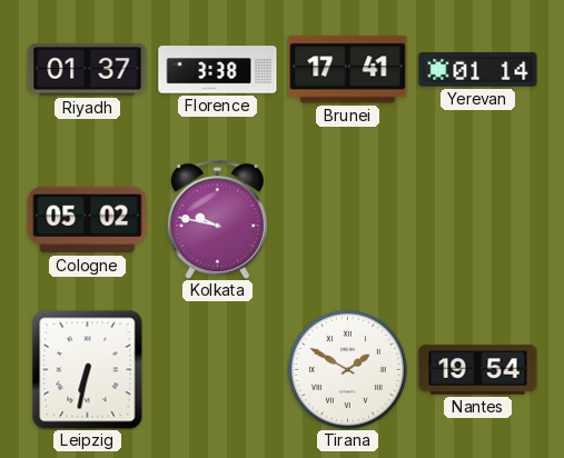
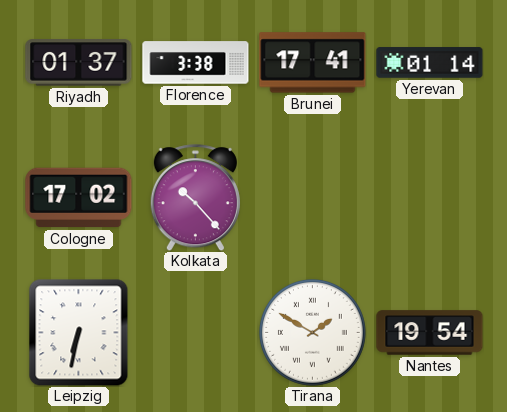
Cologne: 05:02 -> 17:02
Kolkata: 9:47 -> 10:23
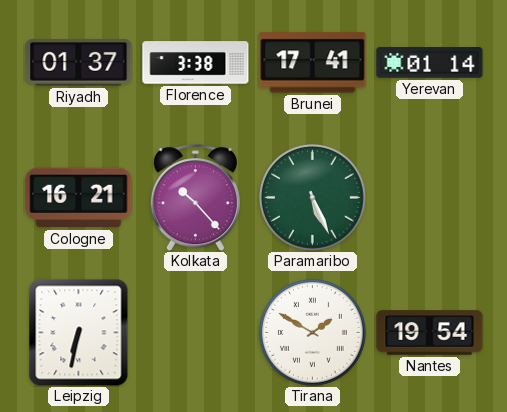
Cologne: 17:02 -> 16:21
Paramaribo: none -> 5:26
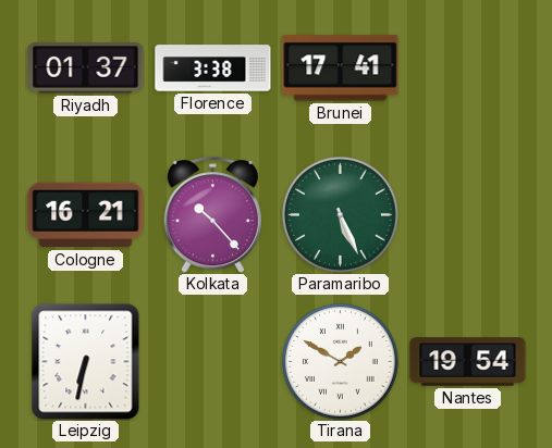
Yerevan: 01:14 -> none
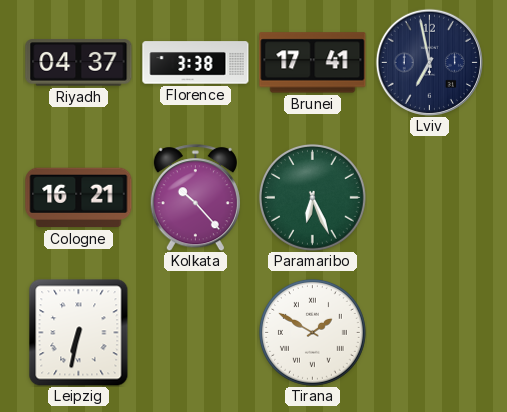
Riyadh: 01:37 -> 04:37
Lviv: none -> 6:58
Paramaribo: 5:26 -> 6:26
Nantes: 19:54 -> none
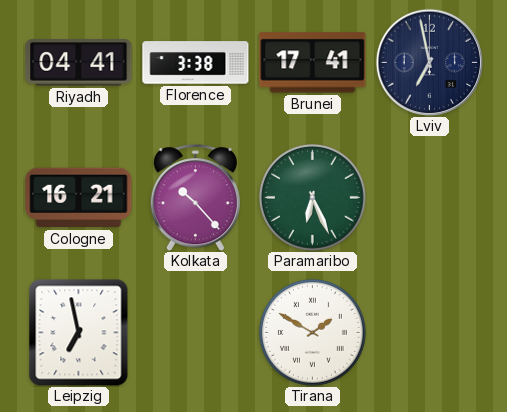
Riyadh: 04:37 -> 04:41
Leipzig: 6:32 -> 6:58
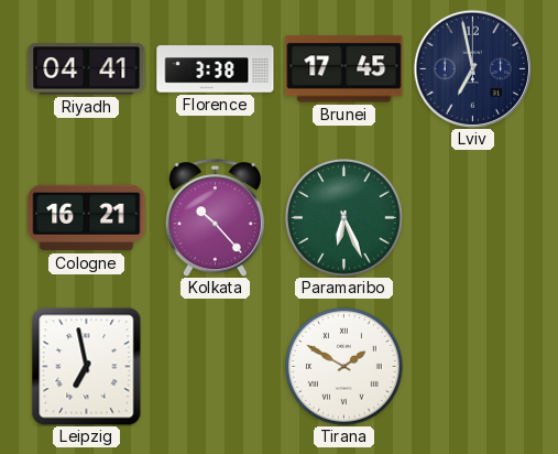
Brunei: 17:41 -> 17:45
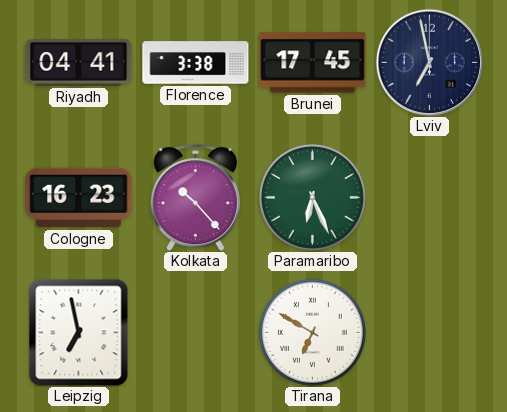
Cologne: 16:21 -> 16:23
Tirana: 1:50 -> 6:50
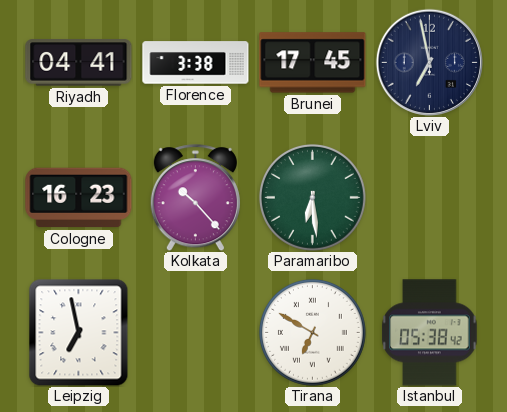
Paramaribo: 6:26 -> 6:29
Istanbul: none -> 05:38
